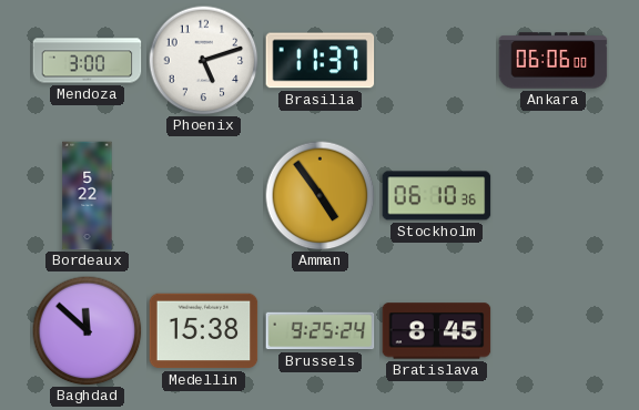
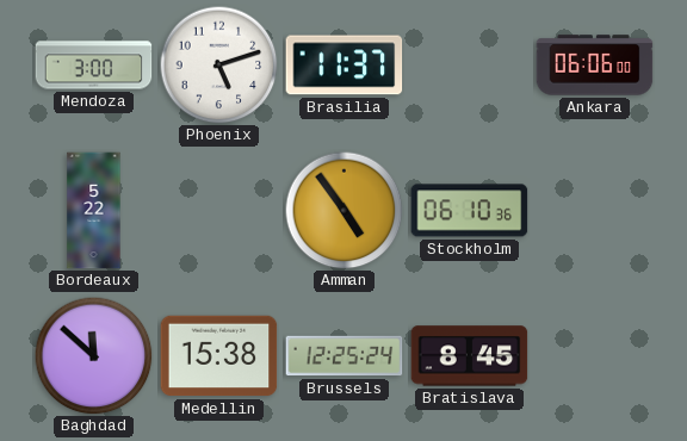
Brussels: 9:25 -> 12:25
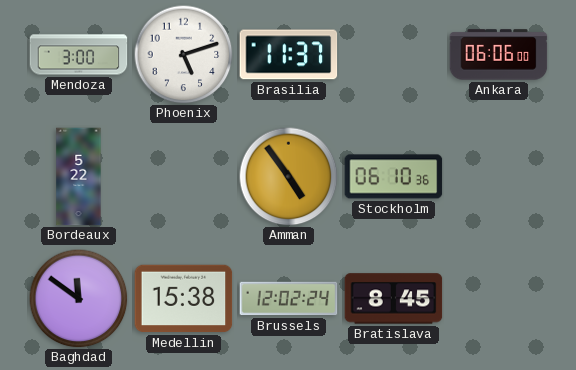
Baghdad: 11:52 -> 11:51
Brussels: 12:25 -> 12:02
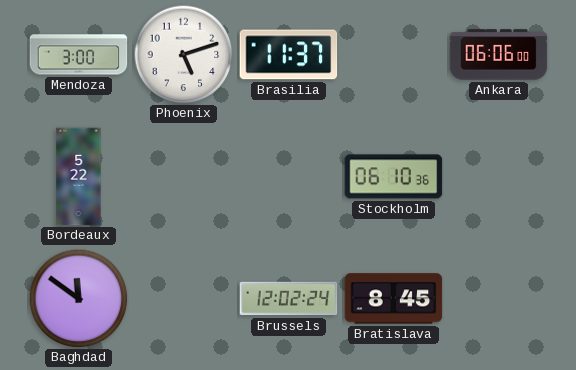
Amman: 4:54 -> none
Medellin: 15:38 -> none
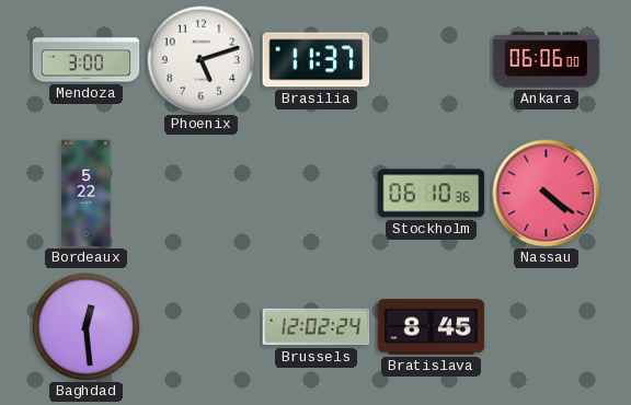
Nassau: none -> 4:21
Baghdad: 11:51 -> 12:29
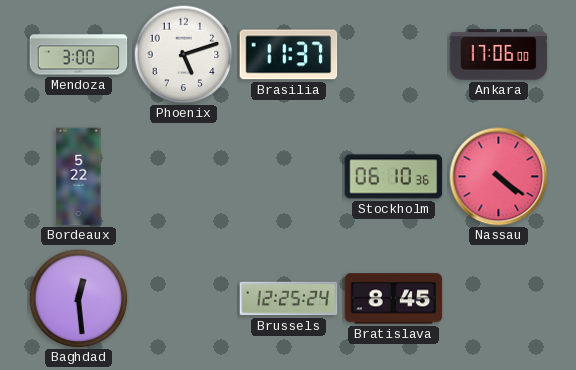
Ankara: 06:06 -> 17:06
Brussels: 12:02 -> 12:25
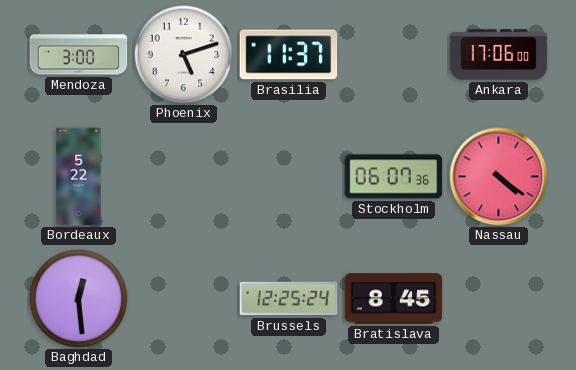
Stockholm: 06:10 -> 06:07
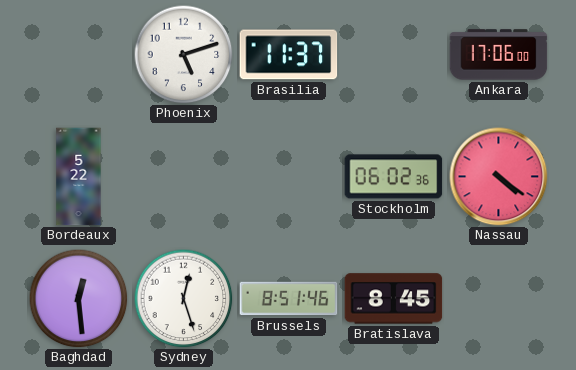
Mendoza: 3:00 -> none
Stockholm: 06:07 -> 06:02
Sydney: none -> 12:27
Brussels: 12:25 -> 8:51
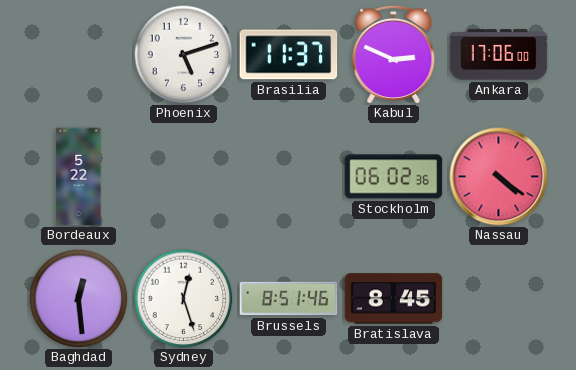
Kabul: none -> 2:49
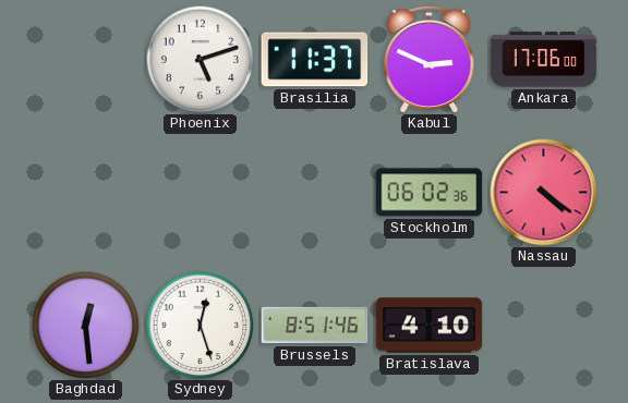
Bordeaux: 5:22 -> none
Bratislava: 8:45 -> 4:10
